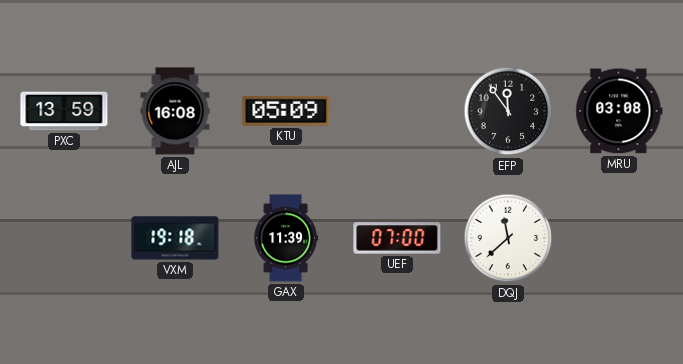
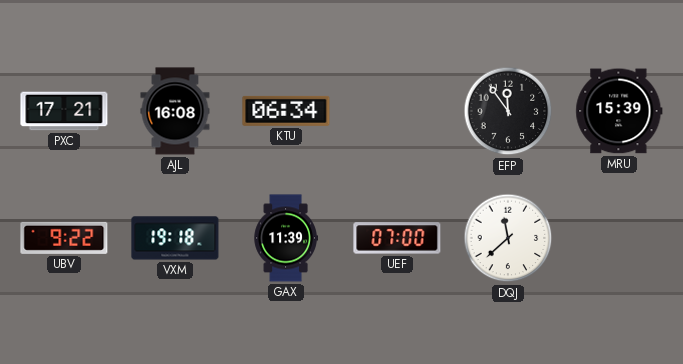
PXC: 13:59 -> 17:21
KTU: 05:09 -> 06:34
MRU: 03:08 -> 15:39
UBV: none -> 9:22
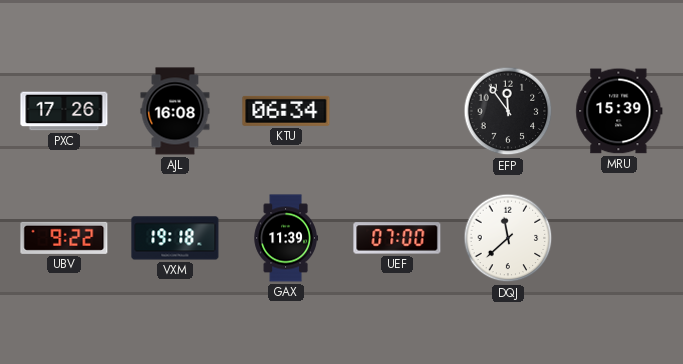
PXC: 17:21 -> 17:26
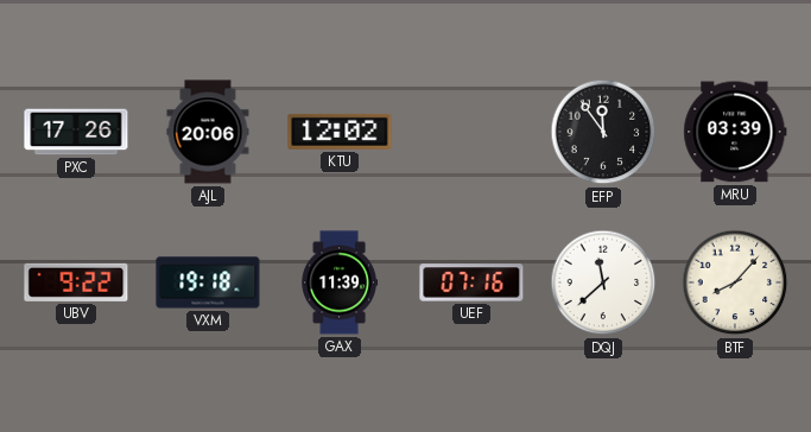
AJL: 16:08 -> 20:06
KTU: 06:34 -> 12:02
MRU: 15:39 -> 03:39
UEF: 07:00 -> 07:16
BTF: none -> 8:07
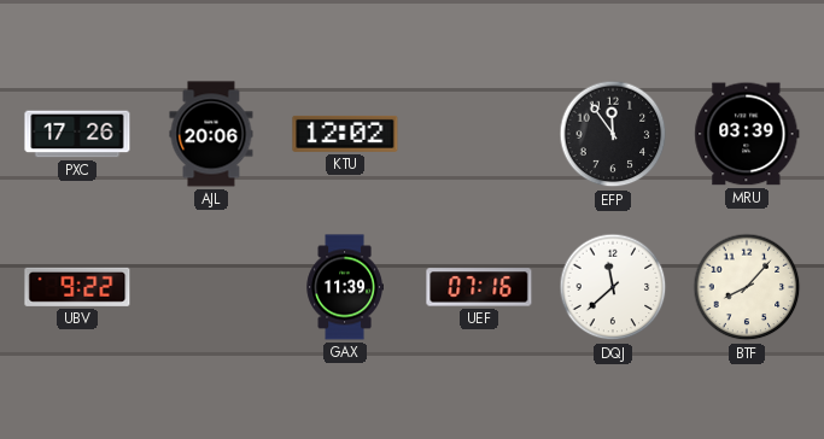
VXM: 19:18 -> none
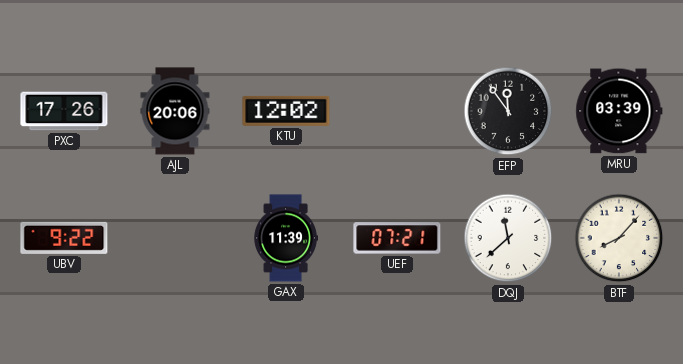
UEF: 07:16 -> 07:21
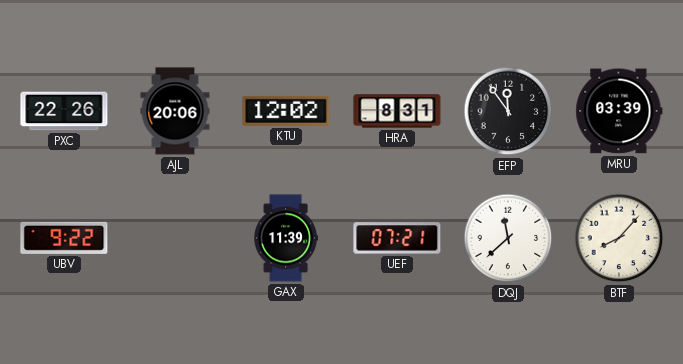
PXC: 17:26 -> 22:26
HRA: none -> 8:31
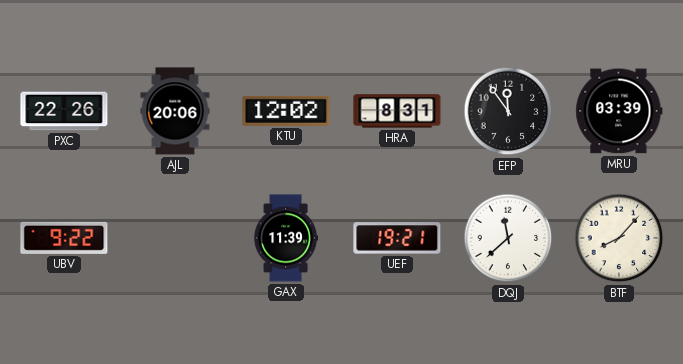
UEF: 07:21 -> 19:21
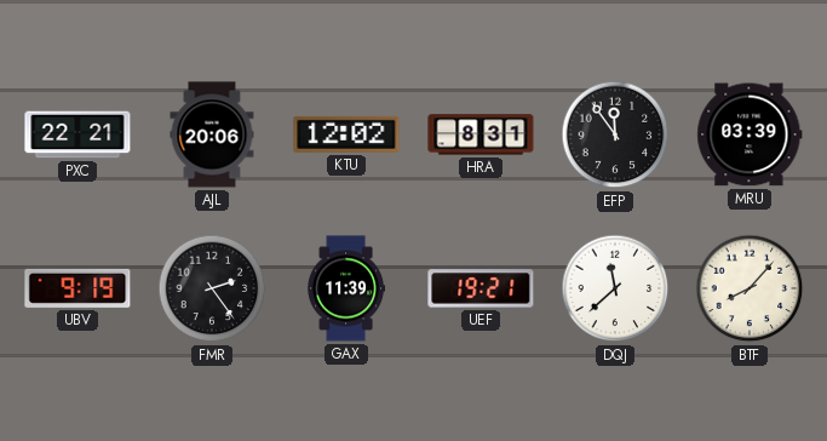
PXC: 22:26 -> 22:21
UBV: 9:22 -> 9:19
FMR: none -> 2:24
